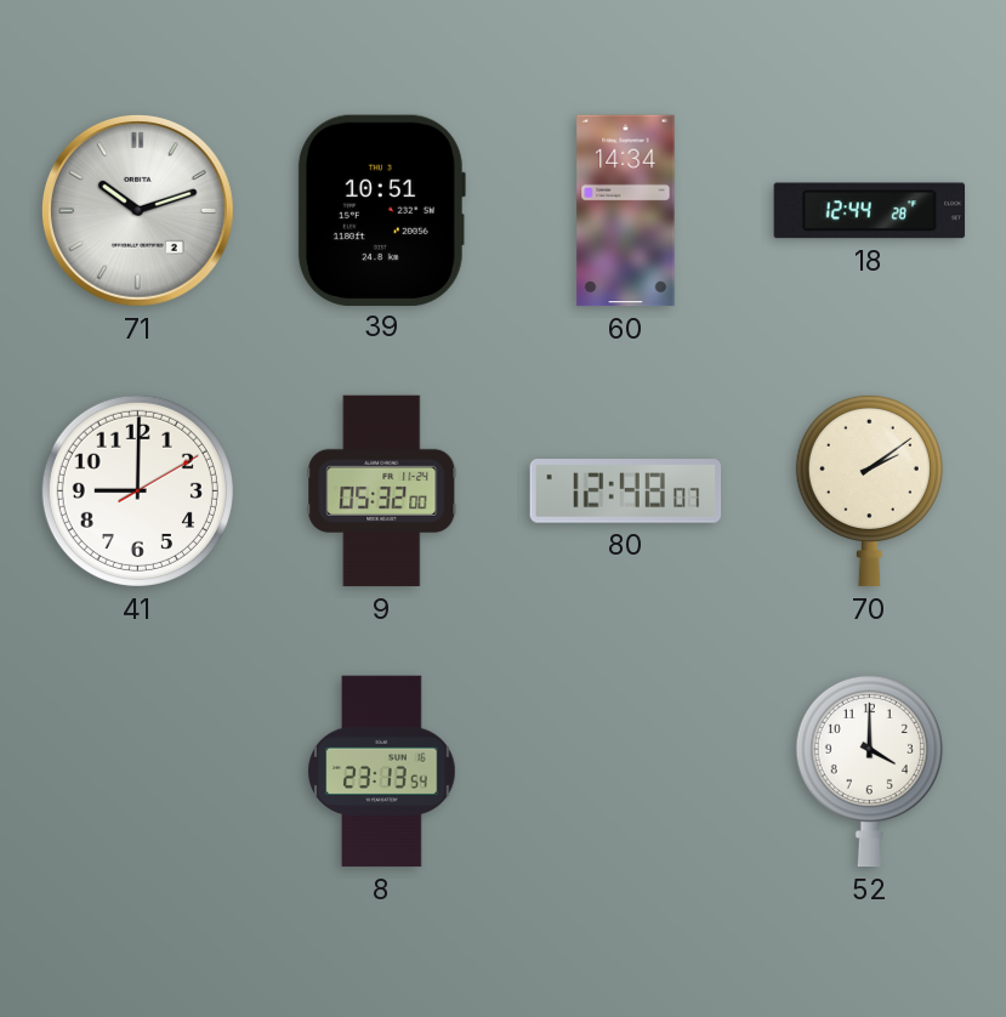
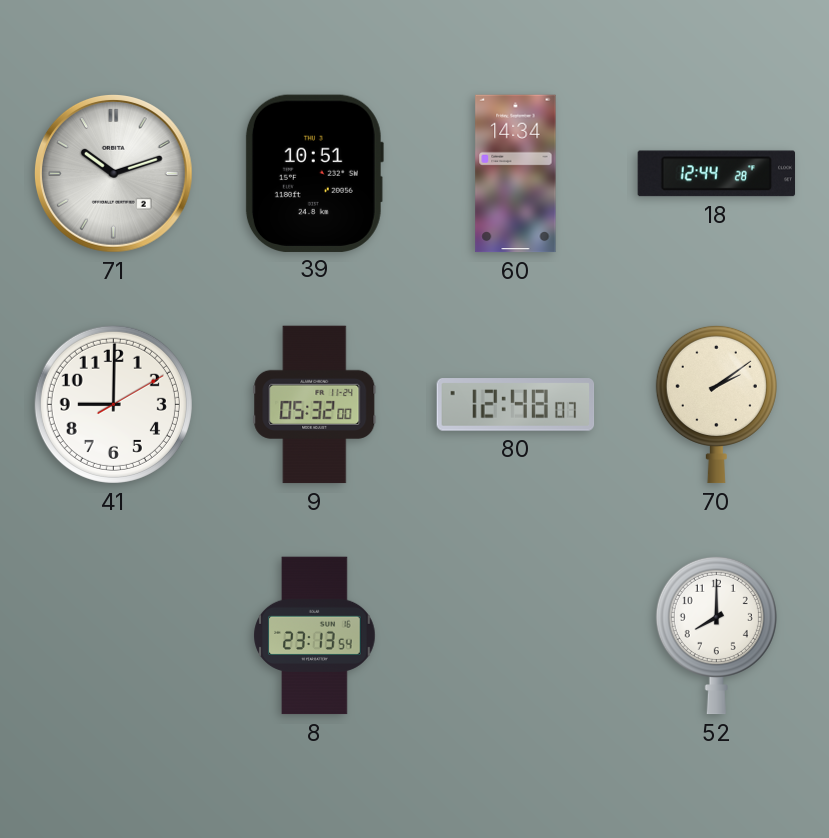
52: 4:00 -> 8:00
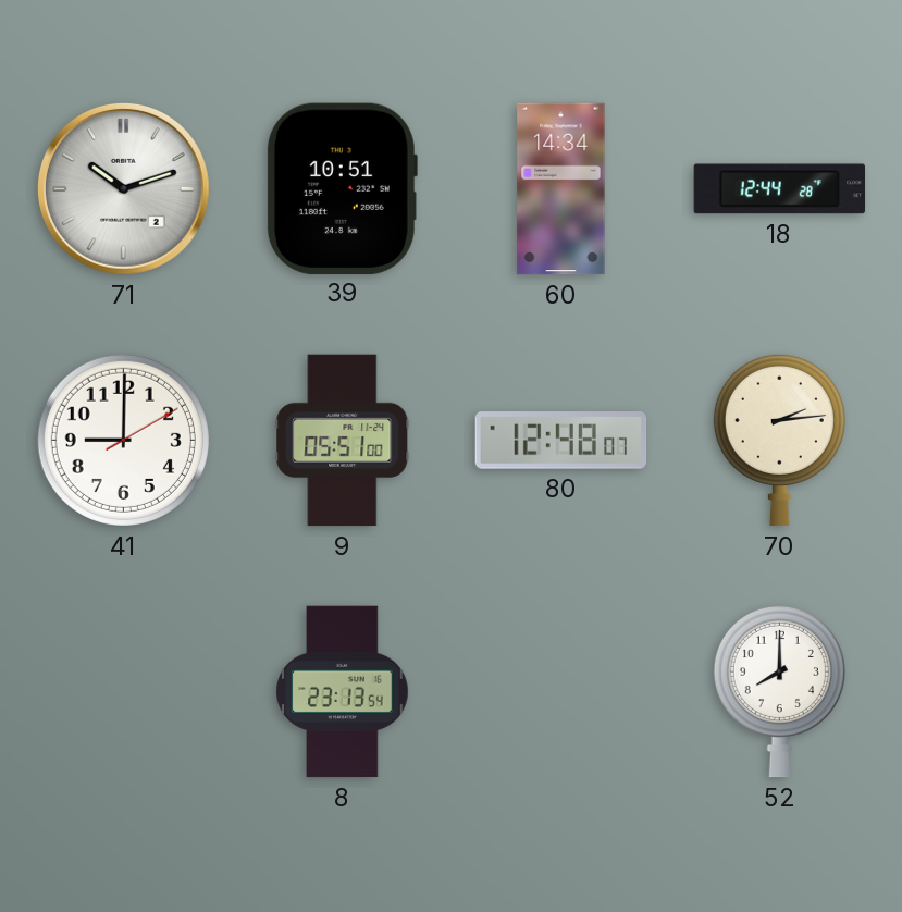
9: 05:32 -> 05:51
70: 2:09 -> 2:14
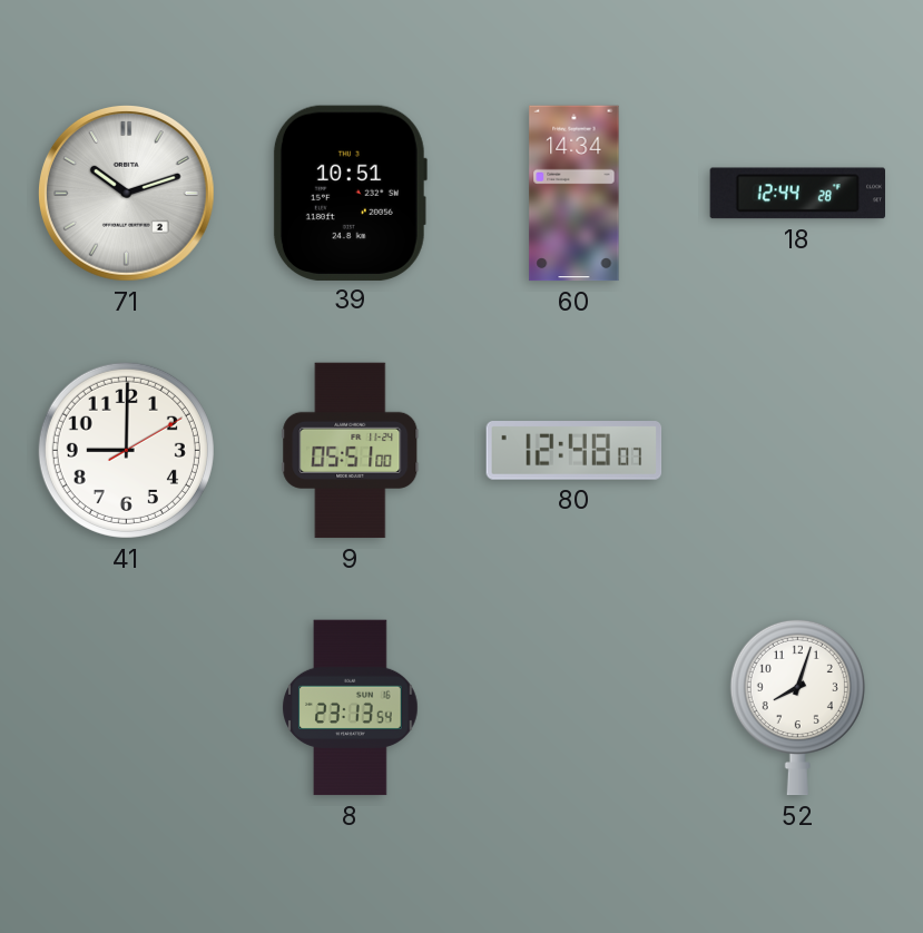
70: 2:14 -> none
52: 8:00 -> 8:03
